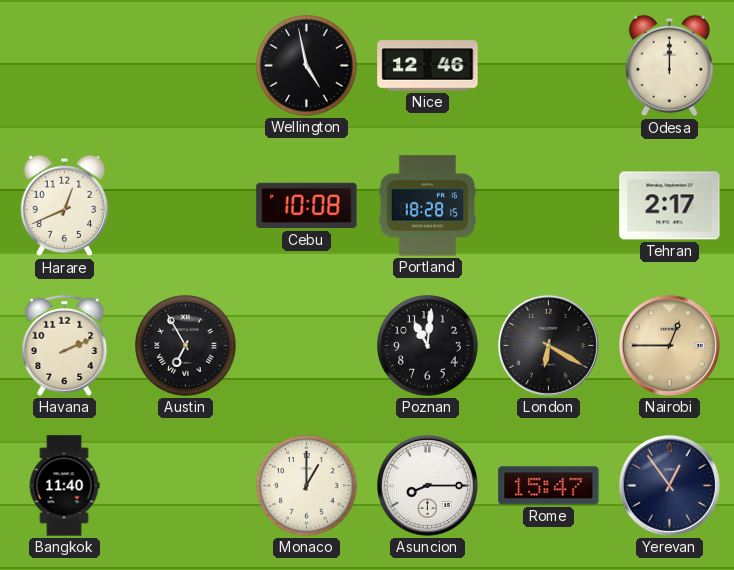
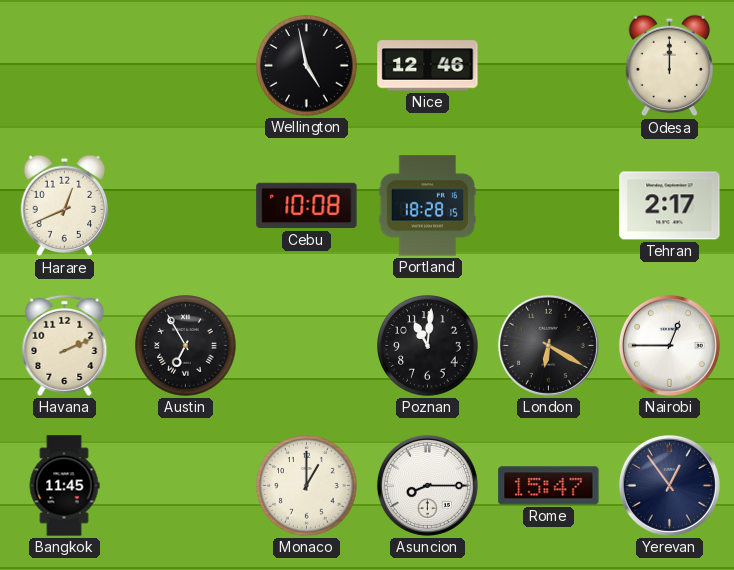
Nairobi dial: champagne -> white
Bangkok: 11:40 -> 11:45
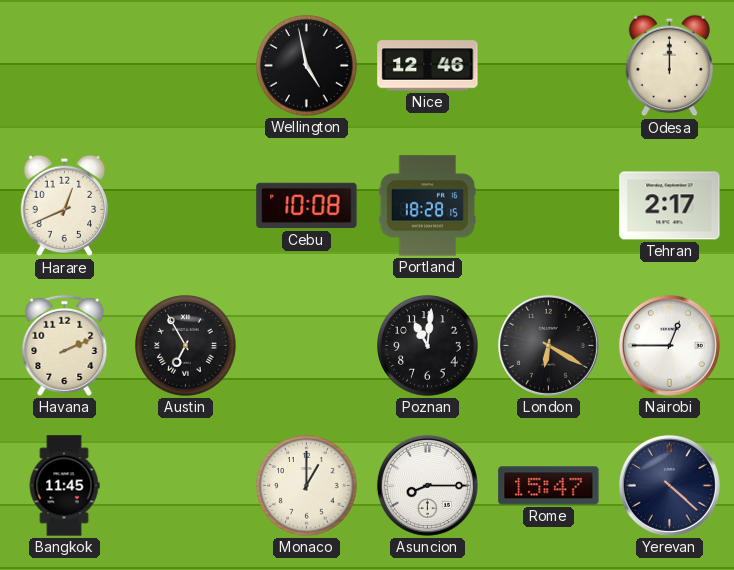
Yerevan: 12:54 -> 4:22
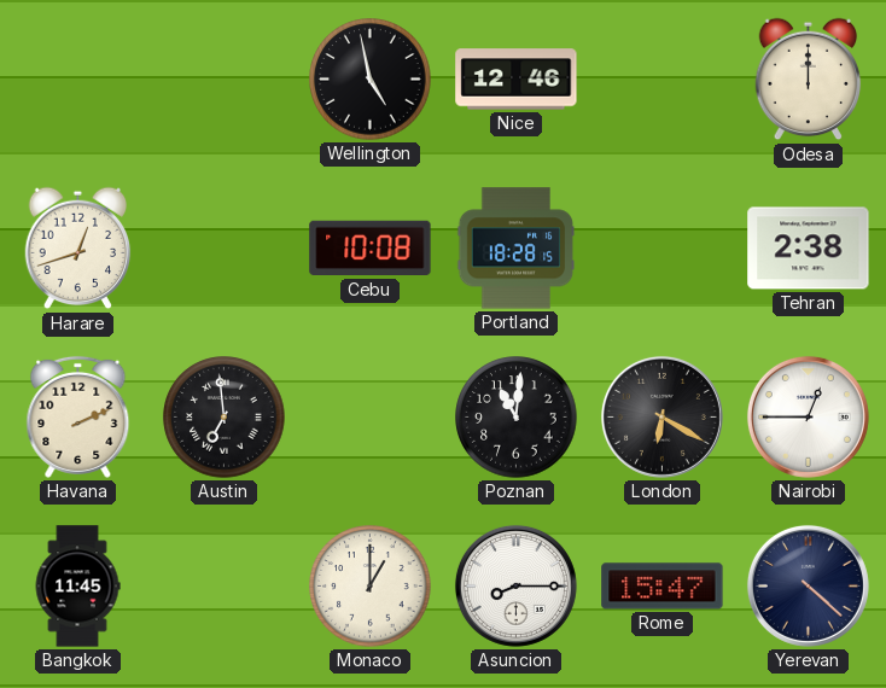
Harare: 12:41 -> 12:42
Tehran: 2:17 -> 2:38
Austin: 6:55 -> 6:59
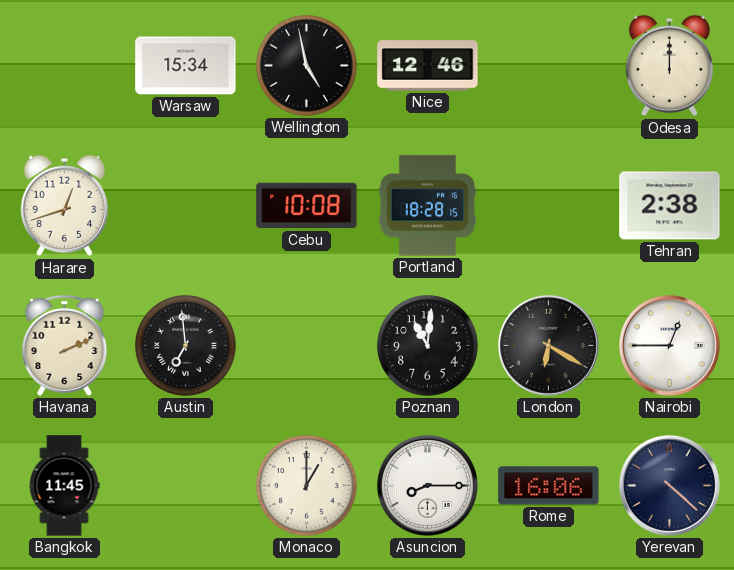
Warsaw: none -> 15:34
Rome: 15:47 -> 16:06
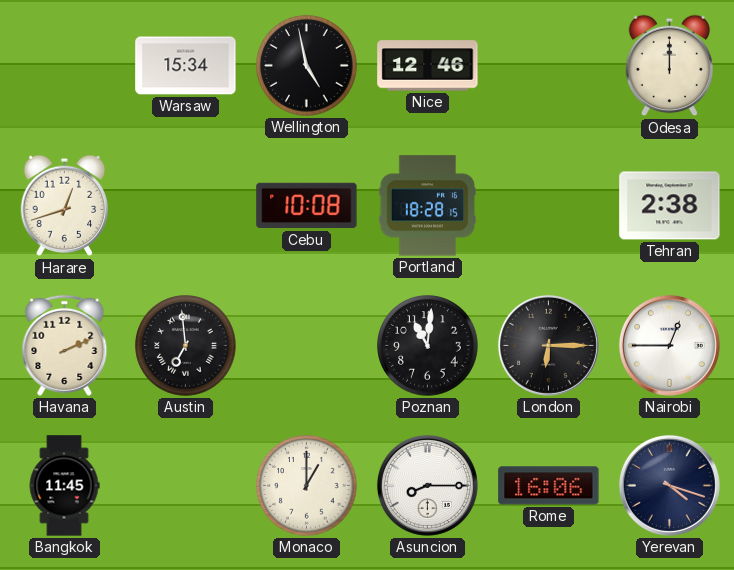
London: 6:20 -> 6:15
Yerevan: 4:22 -> 4:18
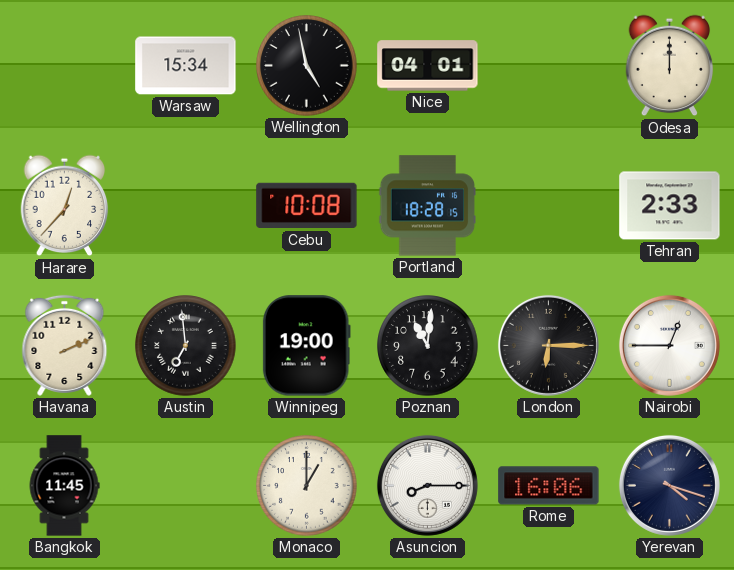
Nice: 12:46 -> 04:01
Harare: 12:42 -> 12:37
Tehran: 2:38 -> 2:33
Winnipeg: none -> 19:00
